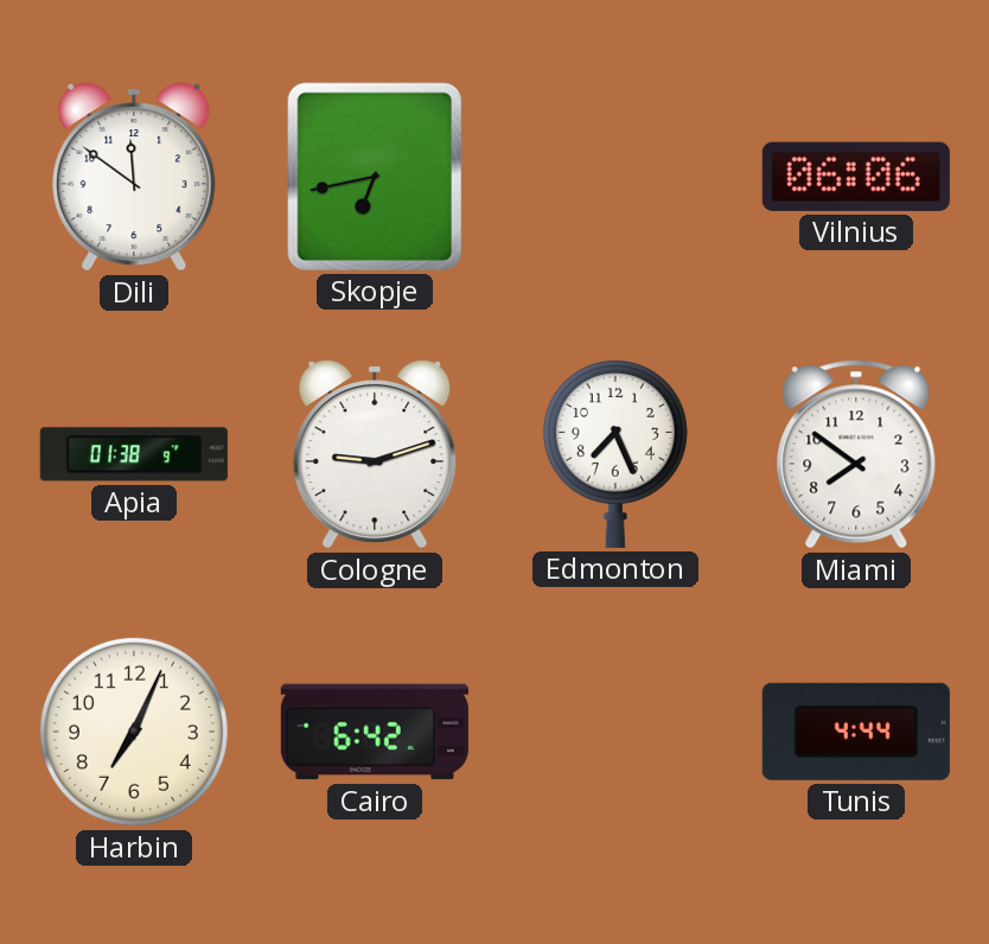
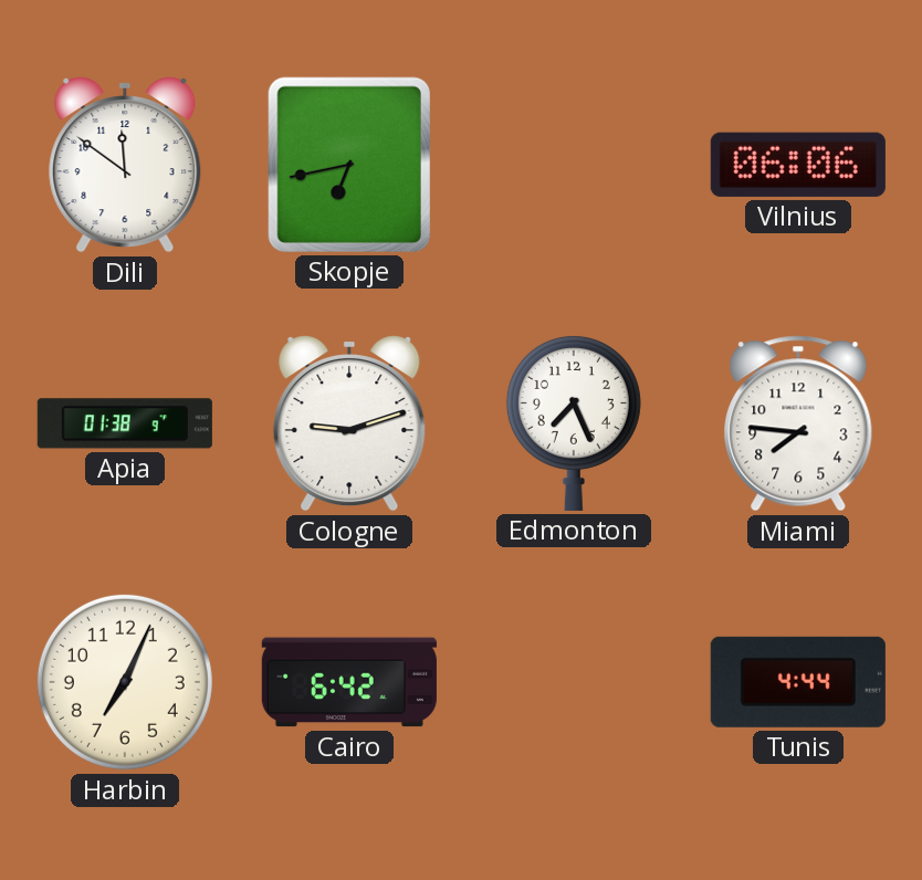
Miami: 7:51 -> 7:46
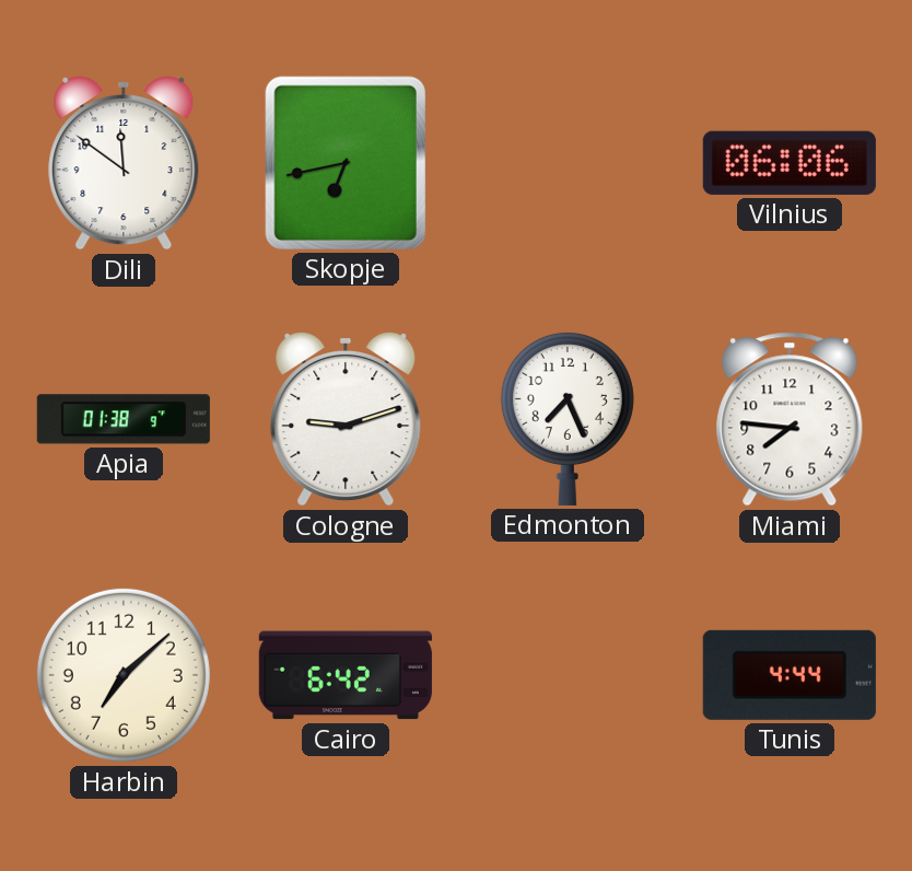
Harbin: 7:04 -> 7:08
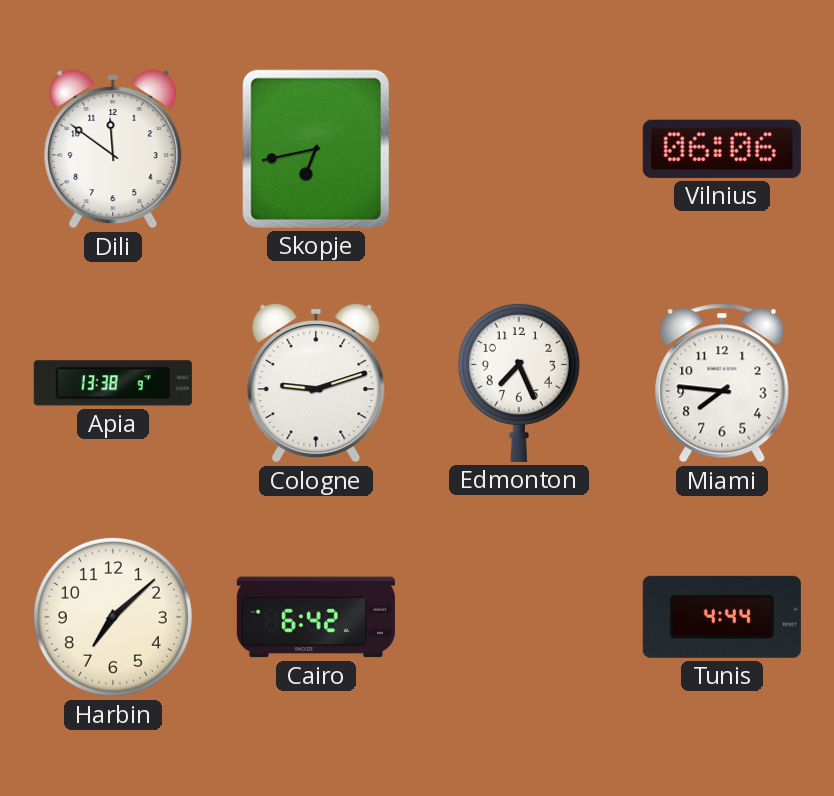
Apia: 01:38 -> 13:38
